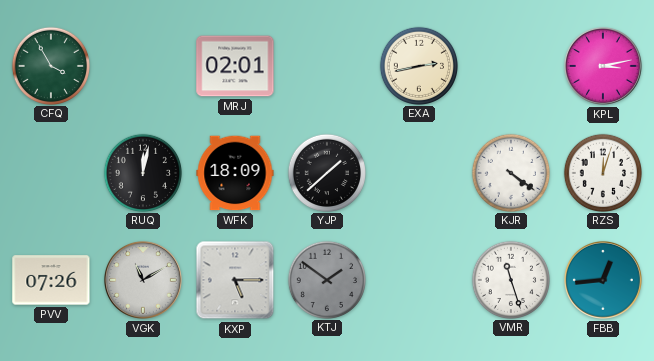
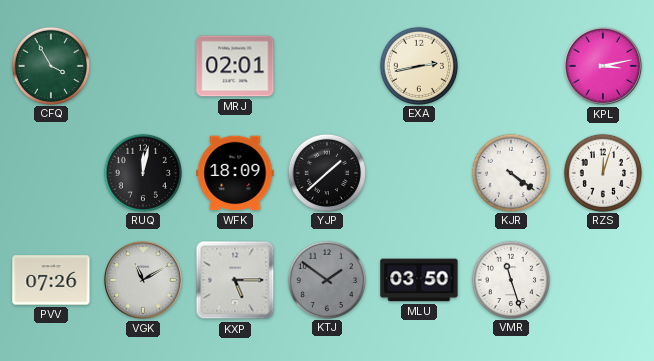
MLU: none -> 03:50
FBB: 12:44 -> none
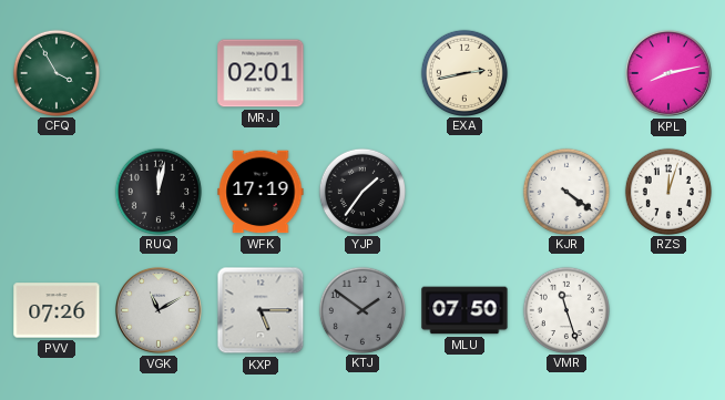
KPL: 3:13 -> 8:13
WFK: 18:09 -> 17:19
YJP: 1:38 -> 1:36
MLU: 03:50 -> 07:50
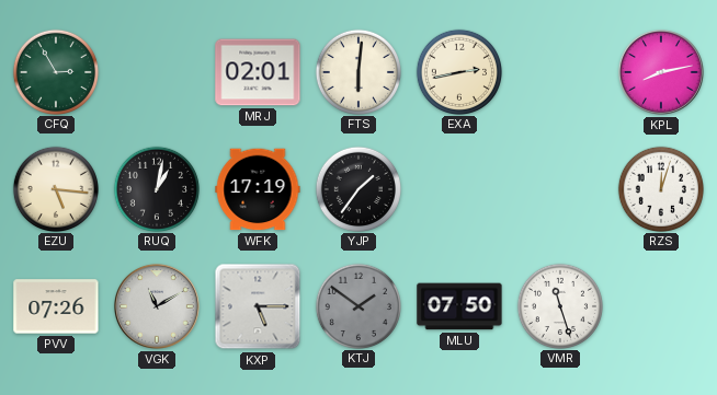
CFQ: 3:55 -> 2:55
FTS: none -> 6:01
EZU: none -> 5:16
RUQ: 12:02 -> 1:02
KJR: 4:21 -> none
